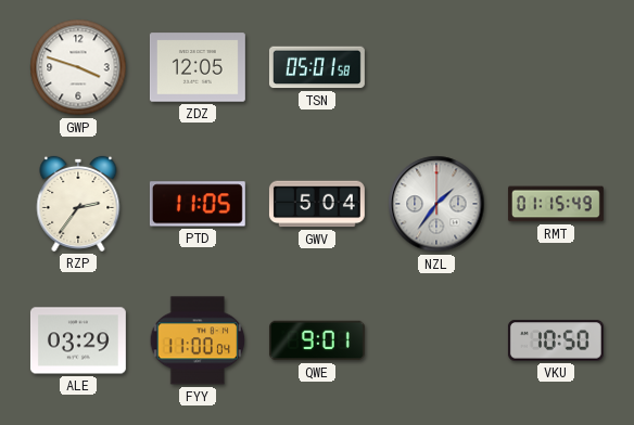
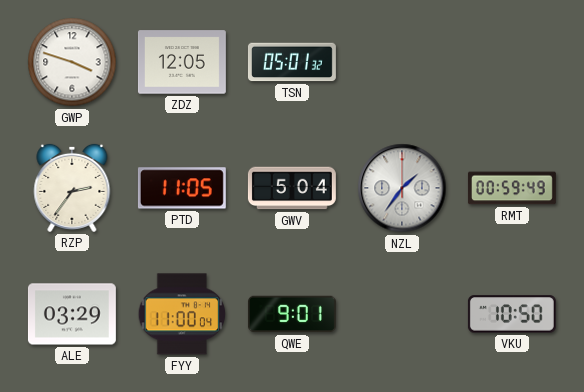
TSN: 05:01:58 -> 05:01:32
RMT: 01:15 -> 00:59
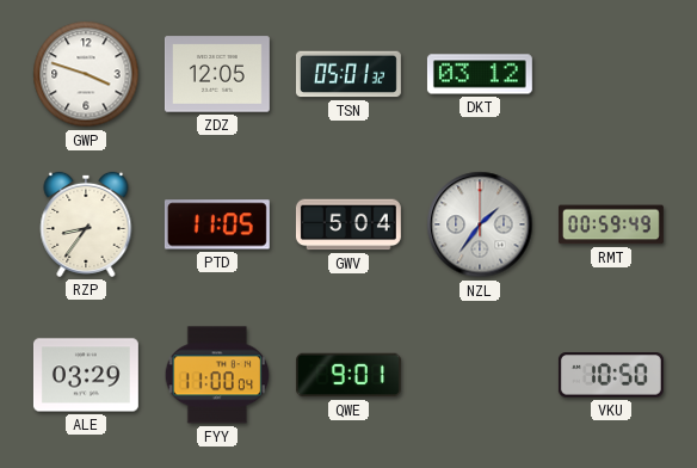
DKT: none -> 03:12
RZP: 2:36 -> 8:36
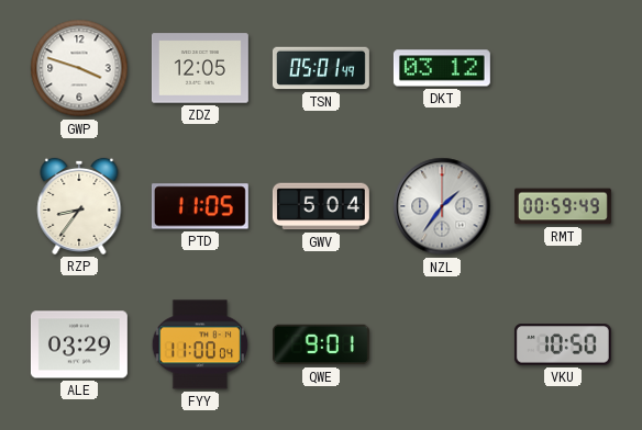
TSN: 05:01:32 -> 05:01:49
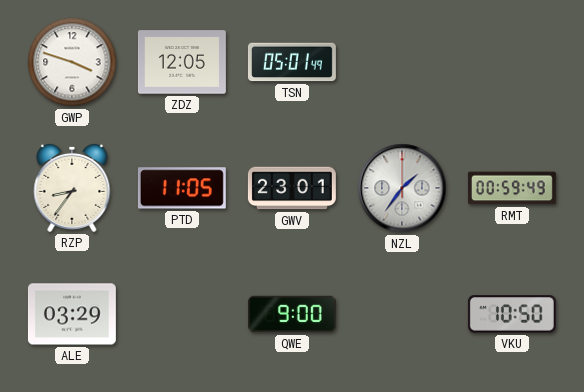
DKT: 03:12 -> none
GWV: 5:04 -> 23:01
FYY: 11:00 -> none
QWE: 9:01 -> 9:00
